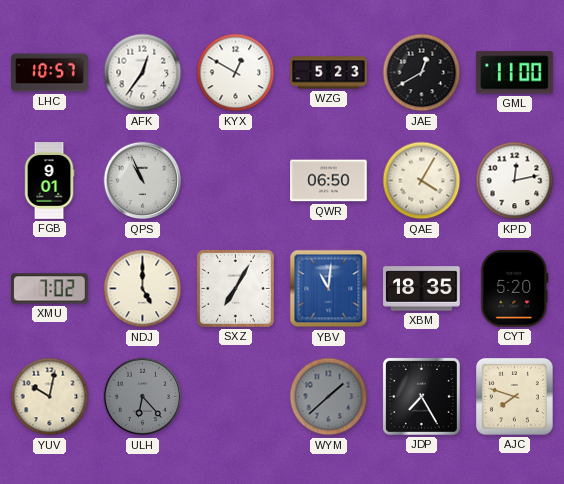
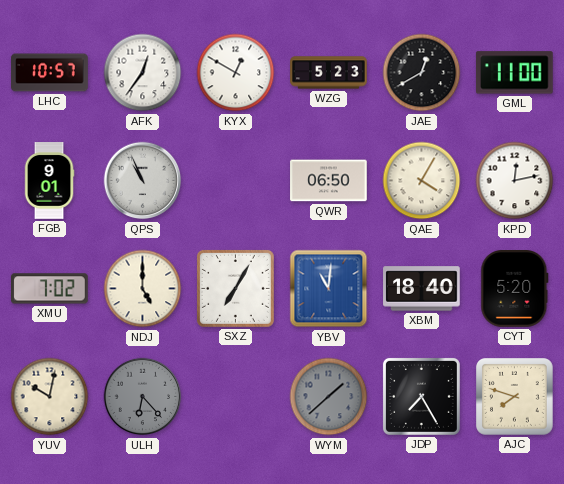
XBM: 18:35 -> 18:40
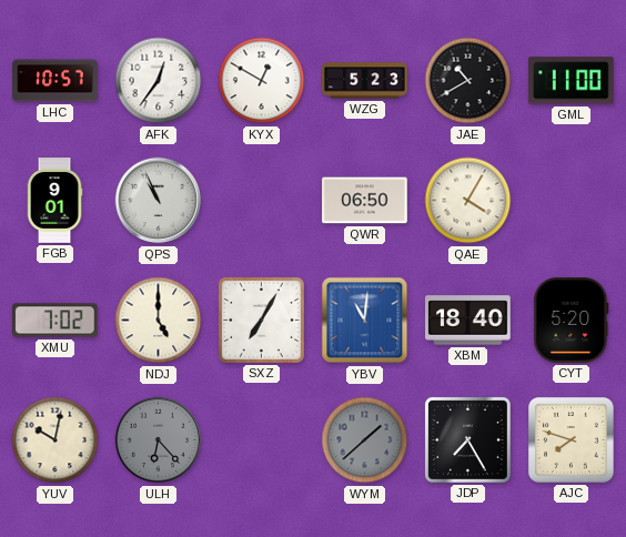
JAE: 12:40 -> 10:40
KPD: 12:13 -> none
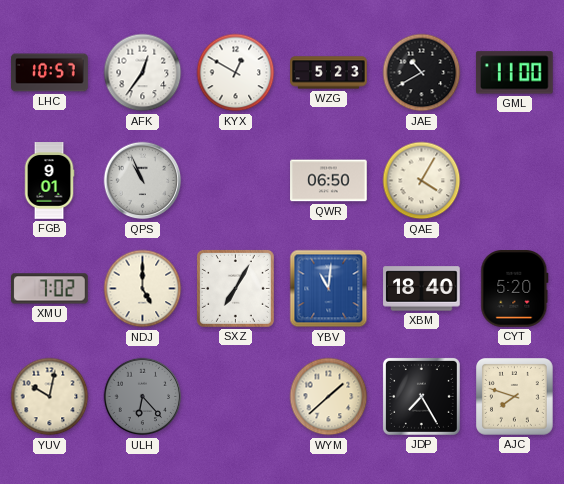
WYM dial: grey -> cream
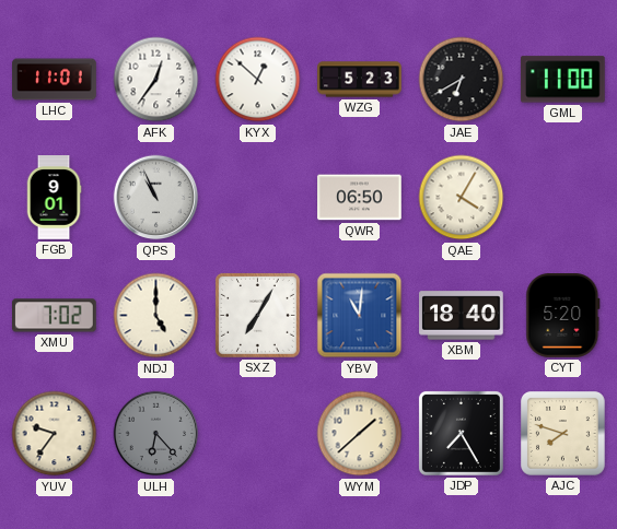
LHC: 10:57 -> 11:01
KYX: 12:50 -> 12:52
JAE: 10:40 -> 6:40
YUV: 10:02 -> 9:36
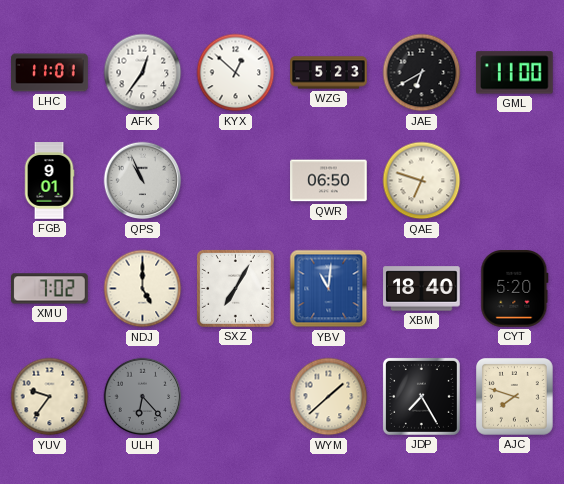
QAE: 4:05 -> 6:48
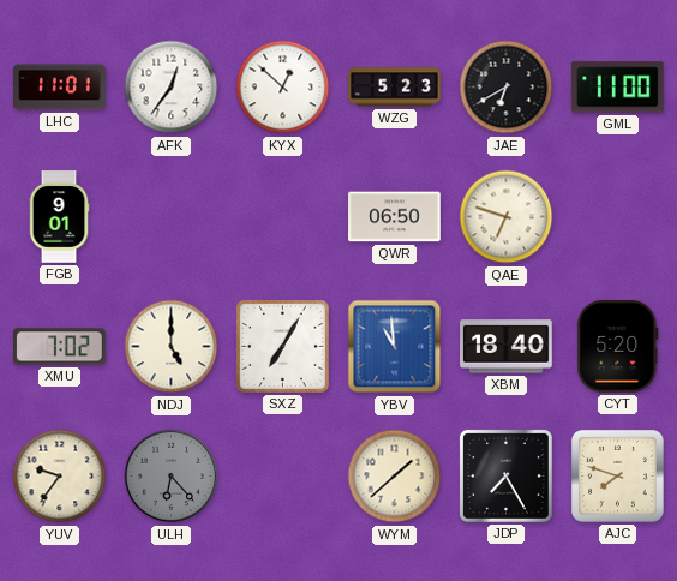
QPS: 10:56 -> none
YBV: 11:01 -> 10:59
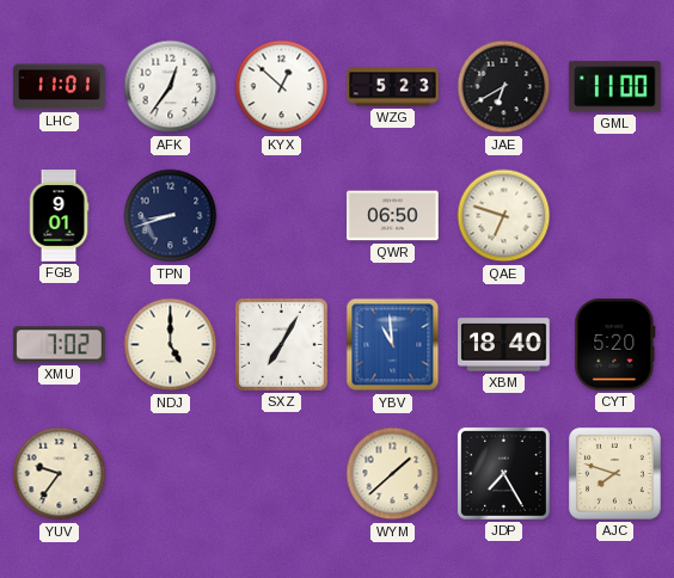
TPN: none -> 8:42
ULH: 6:23 -> none
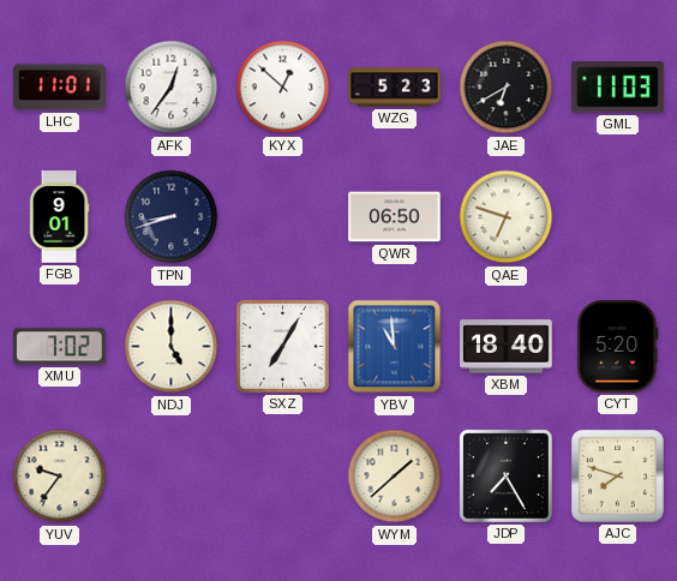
GML: 11:00 -> 11:03
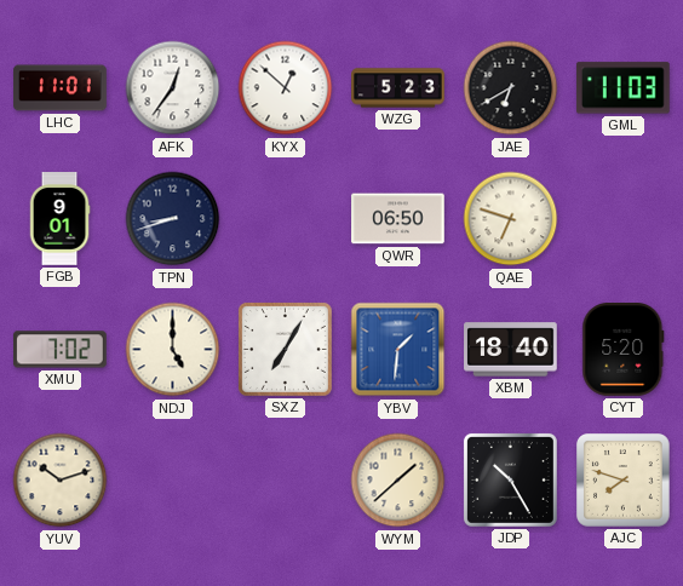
YBV: 10:59 -> 1:31
YUV: 9:36 -> 10:12
JDP: 7:25 -> 10:25
